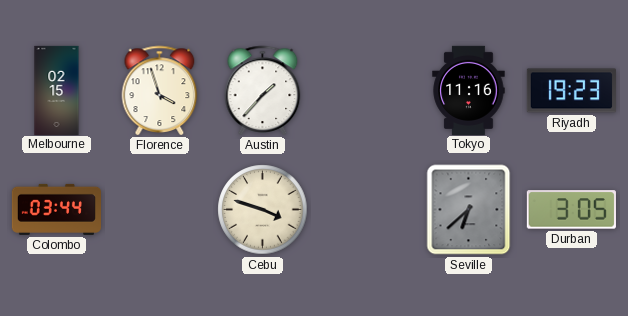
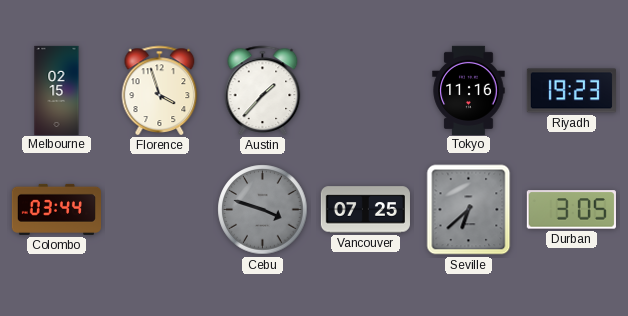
Cebu dial: cream -> grey
Vancouver: none -> 07:25
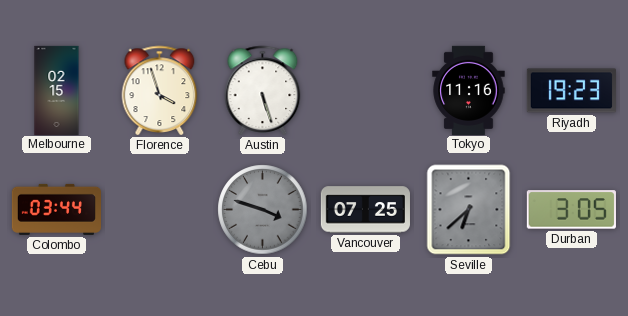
Austin: 1:37 -> 5:27
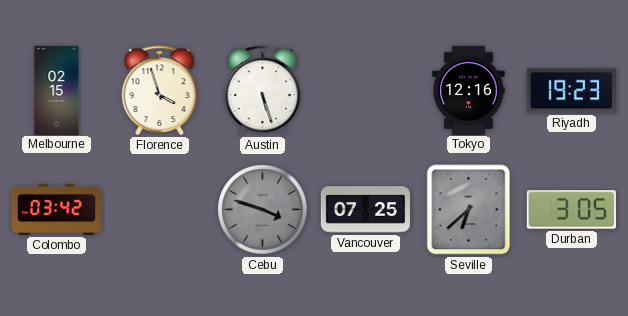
Tokyo: 11:16 -> 12:16
Colombo: 03:44 -> 03:42
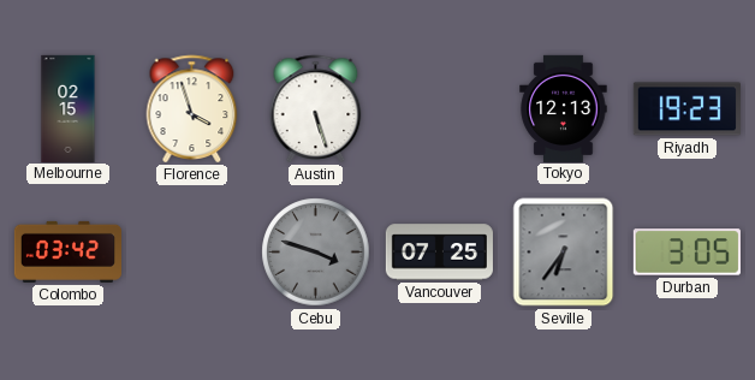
Tokyo: 12:16 -> 12:13
Seville: 6:38 -> 6:36
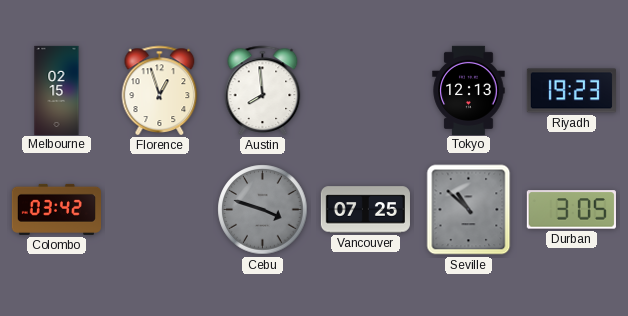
Florence: 3:57 -> 12:57
Austin: 5:27 -> 7:59
Seville: 6:36 -> 10:52
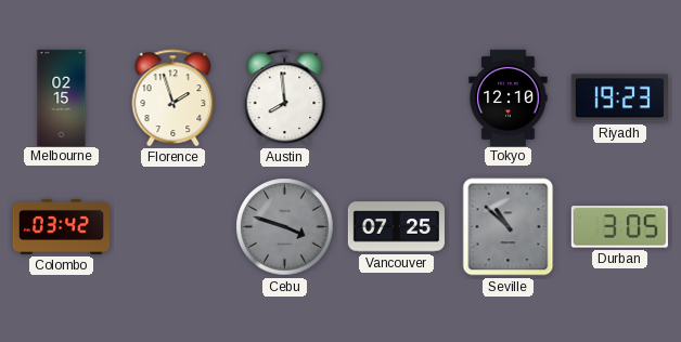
Florence: 12:57 -> 1:57
Tokyo: 12:13 -> 12:10
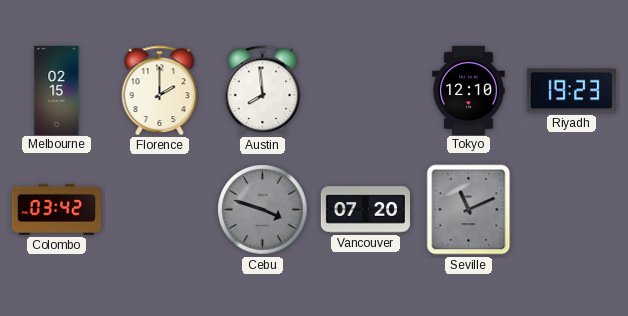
Florence: 1:57 -> 2:00
Vancouver: 07:25 -> 07:20
Seville: 10:52 -> 11:11
Durban: 3:05 -> none
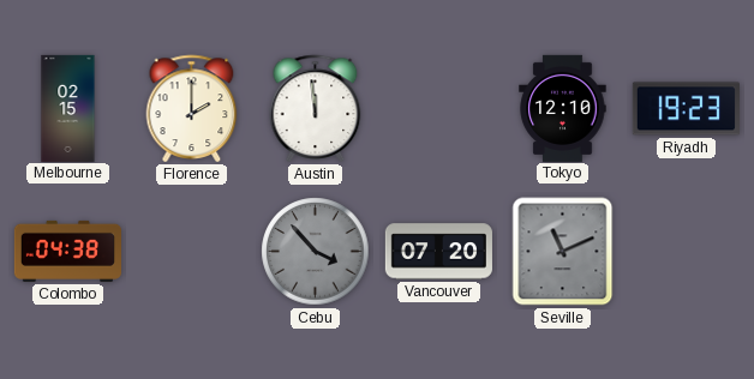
Austin: 7:59 -> 11:59
Colombo: 03:42 -> 04:38
Cebu: 3:48 -> 3:53
